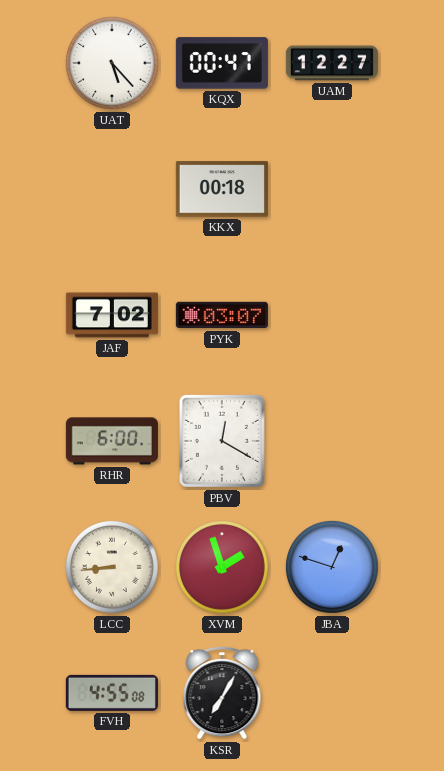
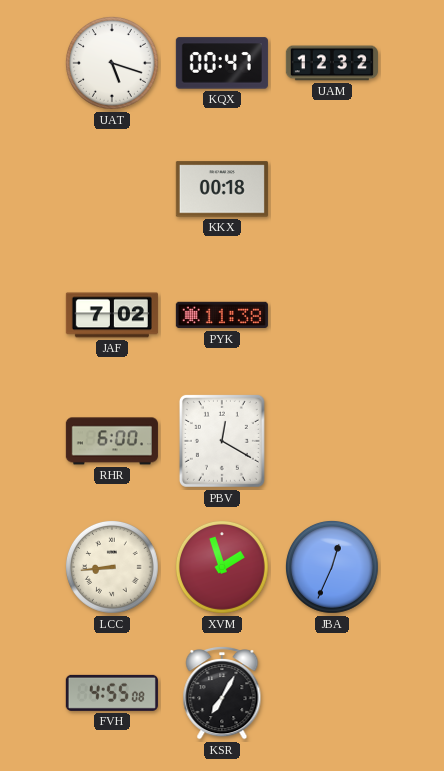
UAT: 5:23 -> 5:18
UAM: 12:27 -> 12:32
PYK: 03:07 -> 11:38
JBA: 12:48 -> 12:34
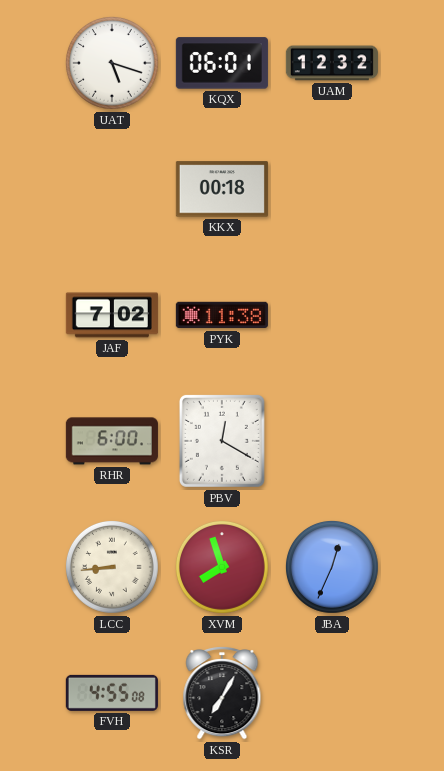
KQX: 00:47 -> 06:01
XVM: 1:57 -> 7:57
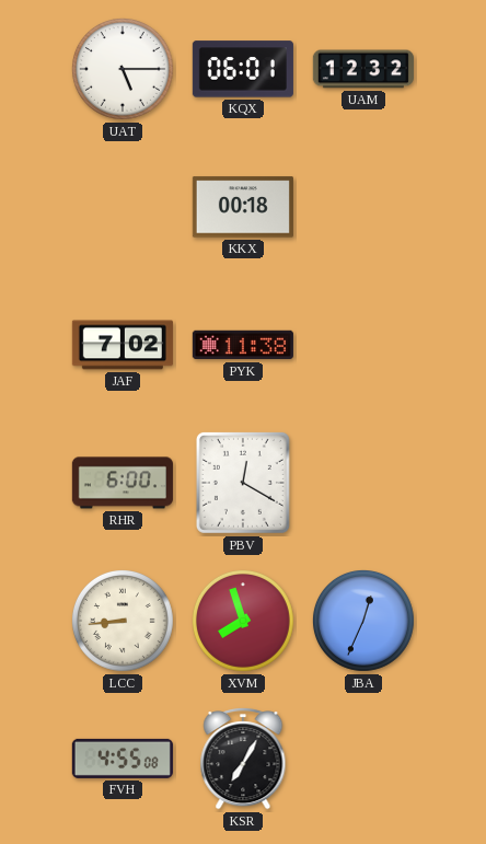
UAT: 5:18 -> 5:15
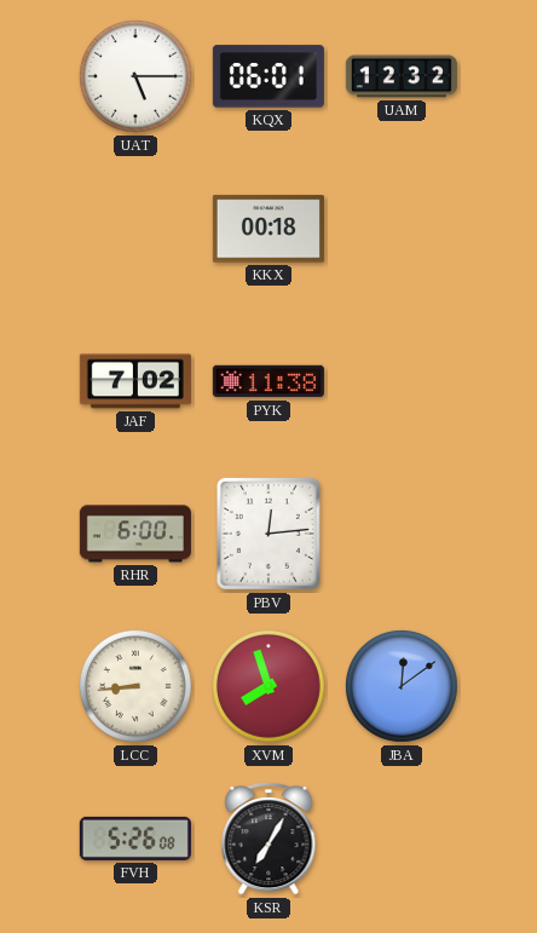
PBV: 12:20 -> 12:14
JBA: 12:34 -> 12:09
FVH: 4:55 -> 5:26
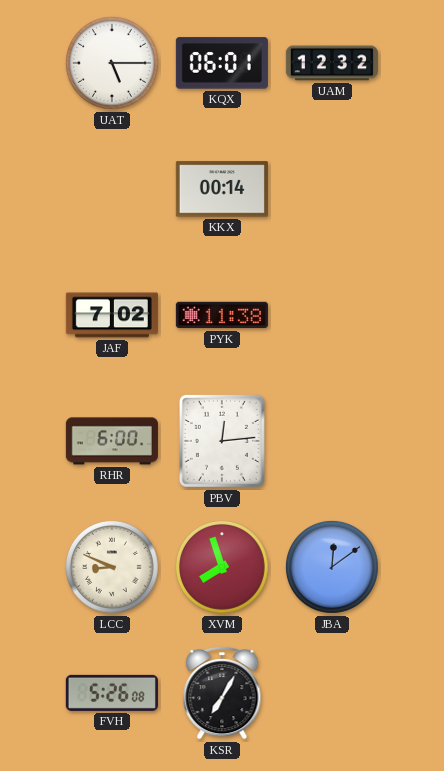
KKX: 00:18 -> 00:14
LCC: 8:44 -> 8:49
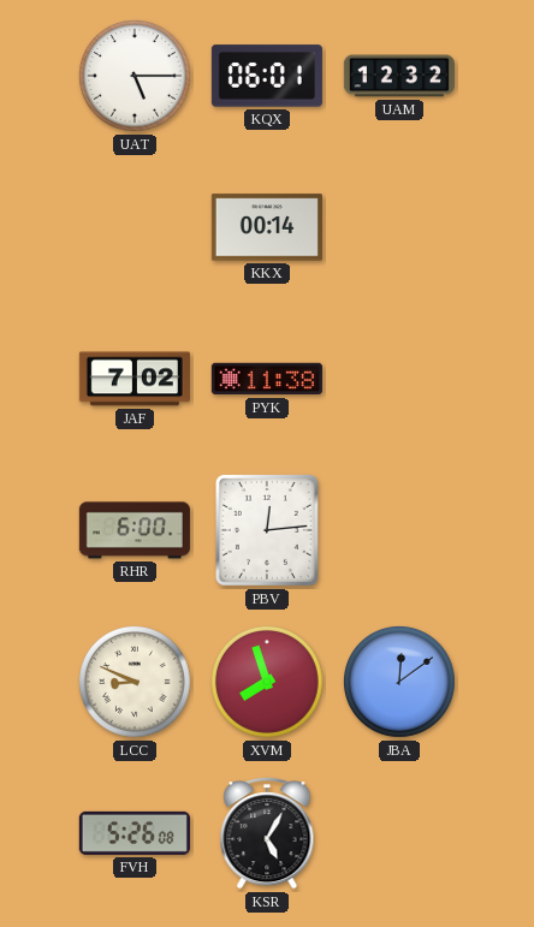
KSR: 7:05 -> 5:05
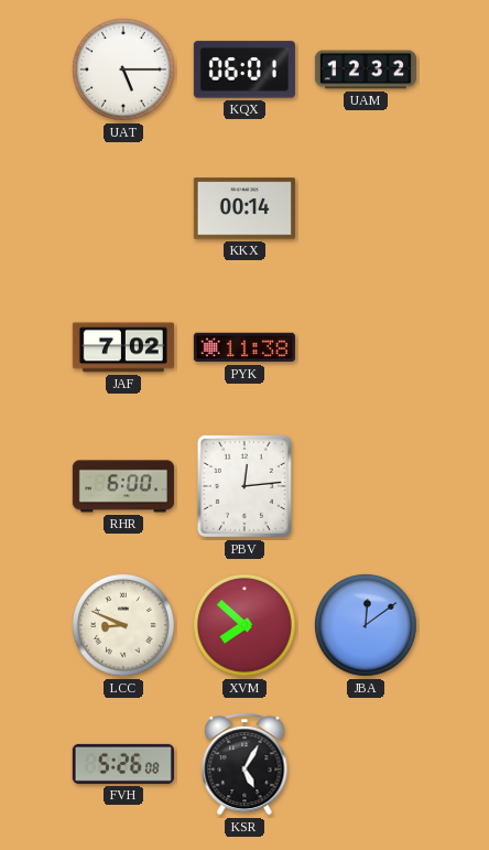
XVM: 7:57 -> 7:52
